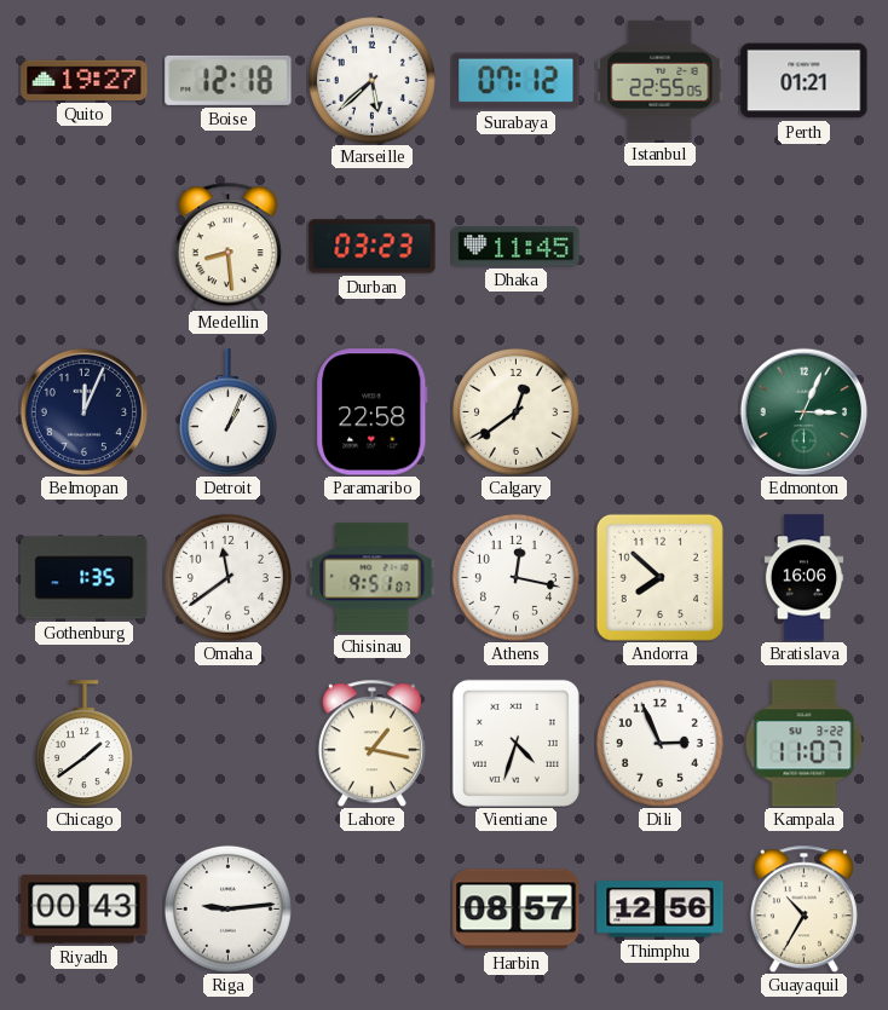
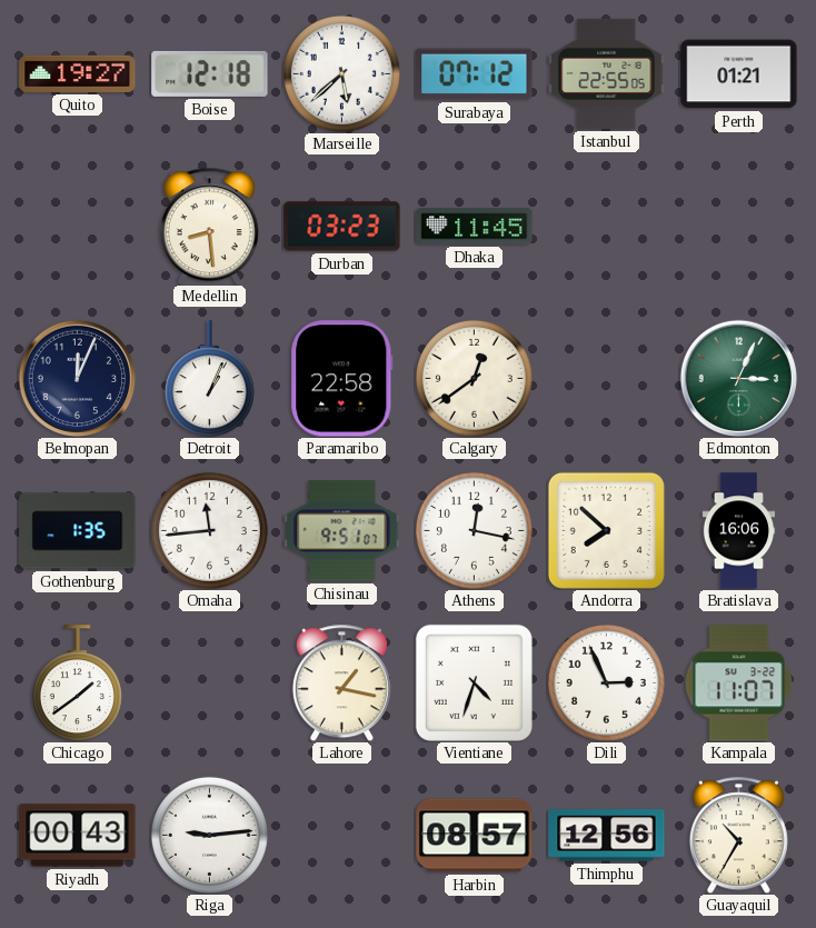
Omaha: 11:39 -> 11:44
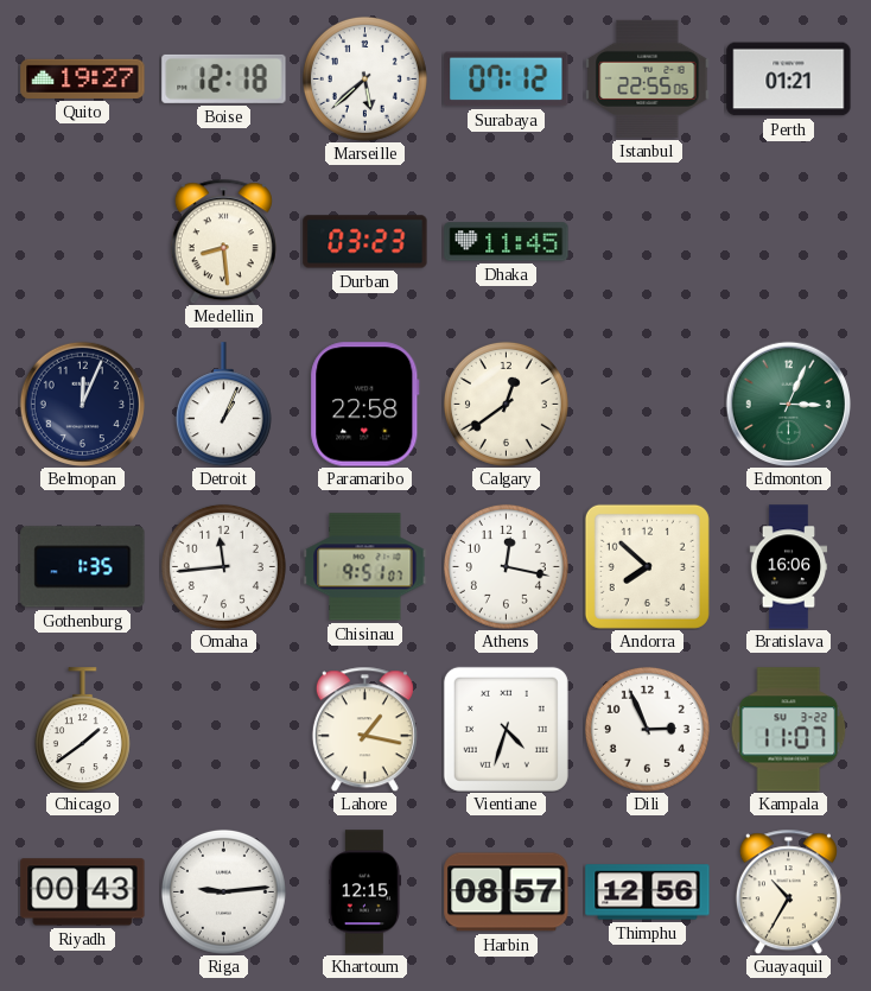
Khartoum: none -> 12:15
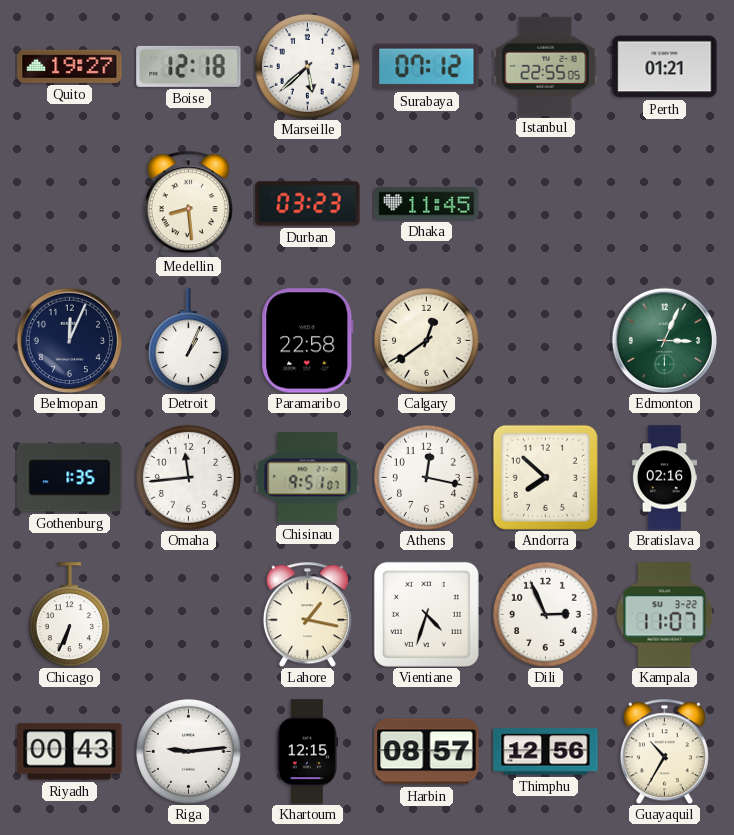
Bratislava: 16:06 -> 02:16
Chicago: 1:39 -> 6:34
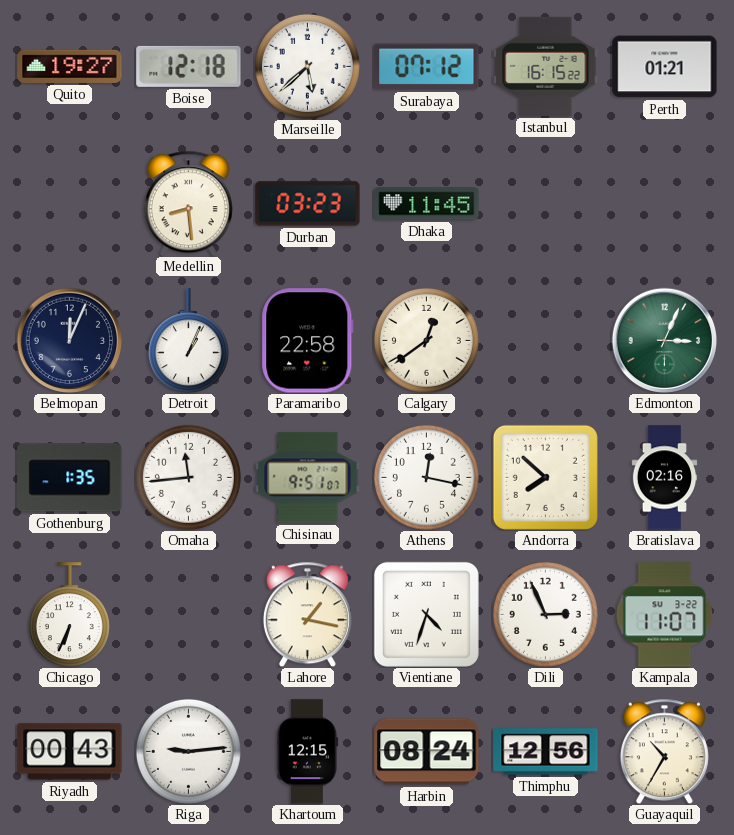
Istanbul: 22:55 -> 16:15
Harbin: 08:57 -> 08:24
